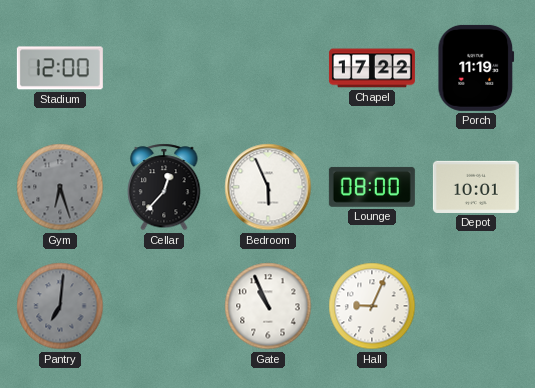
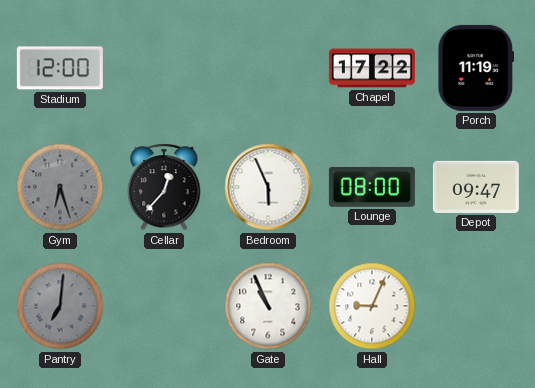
Depot: 10:01 -> 09:47
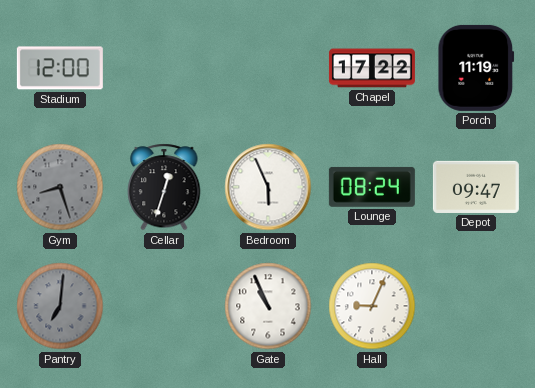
Gym: 6:27 -> 8:27
Cellar: 12:37 -> 12:33
Lounge: 08:00 -> 08:24
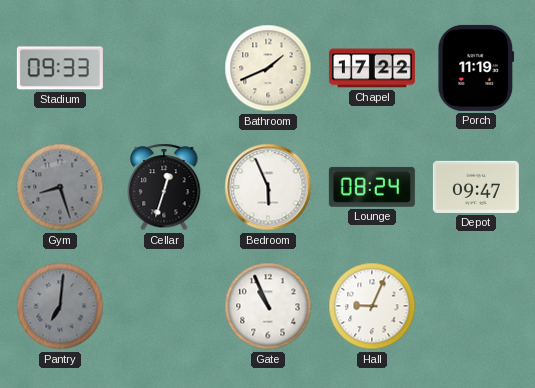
Stadium: 12:00 -> 09:33
Bathroom: none -> 1:41
